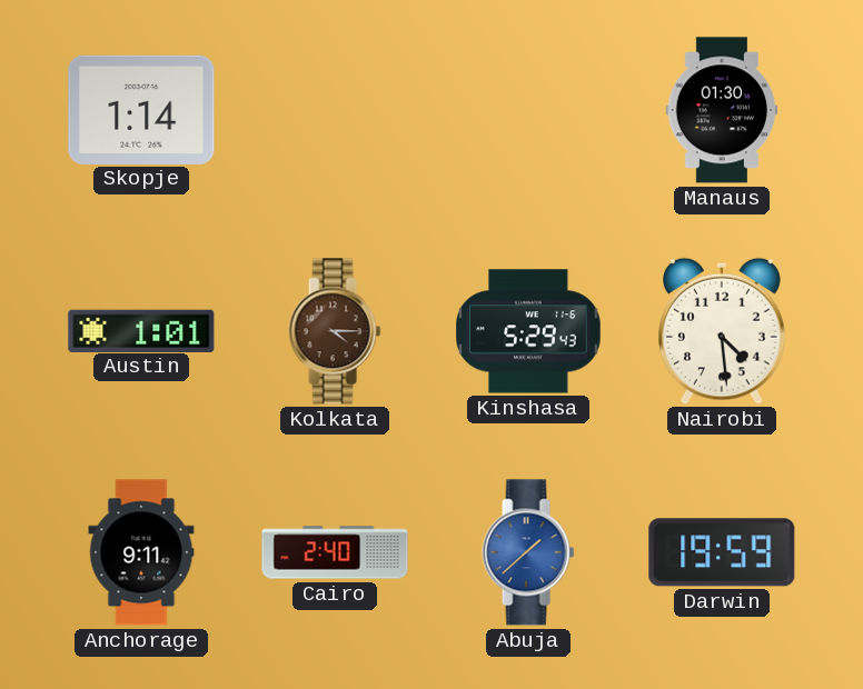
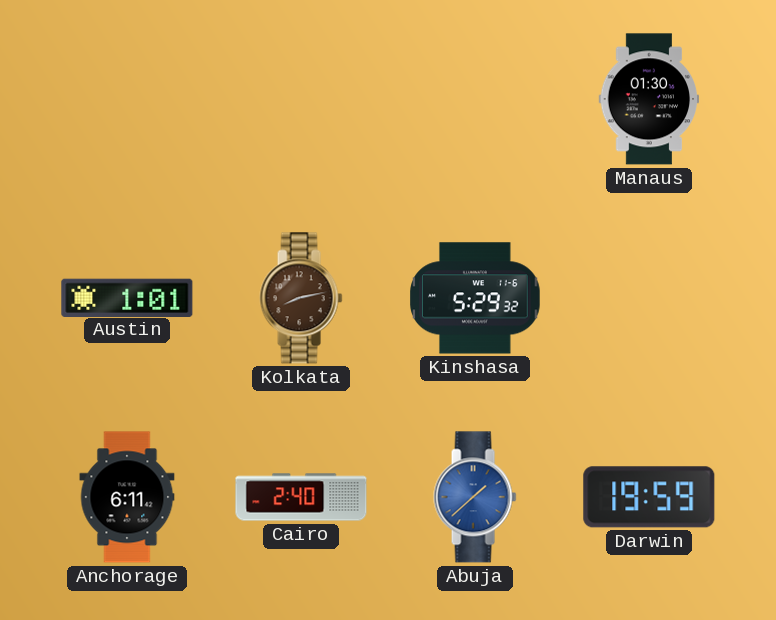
Skopje: 1:14 -> none
Kolkata: 4:15 -> 8:13
Kinshasa: 5:29:43 -> 5:29:32
Nairobi: 4:29 -> none
Anchorage: 9:11 -> 6:11
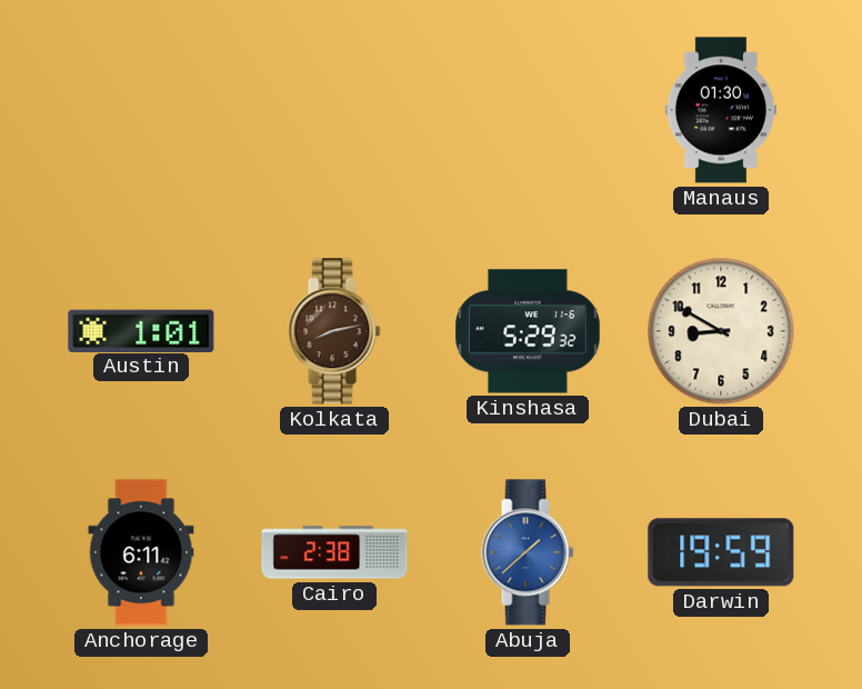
Dubai: none -> 8:50
Cairo: 2:40 -> 2:38
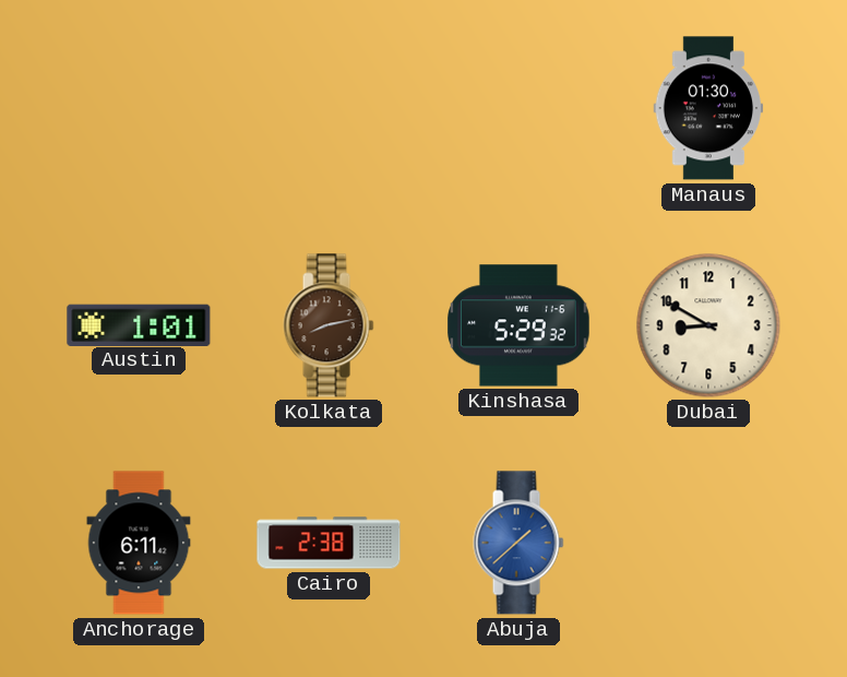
Darwin: 19:59 -> none
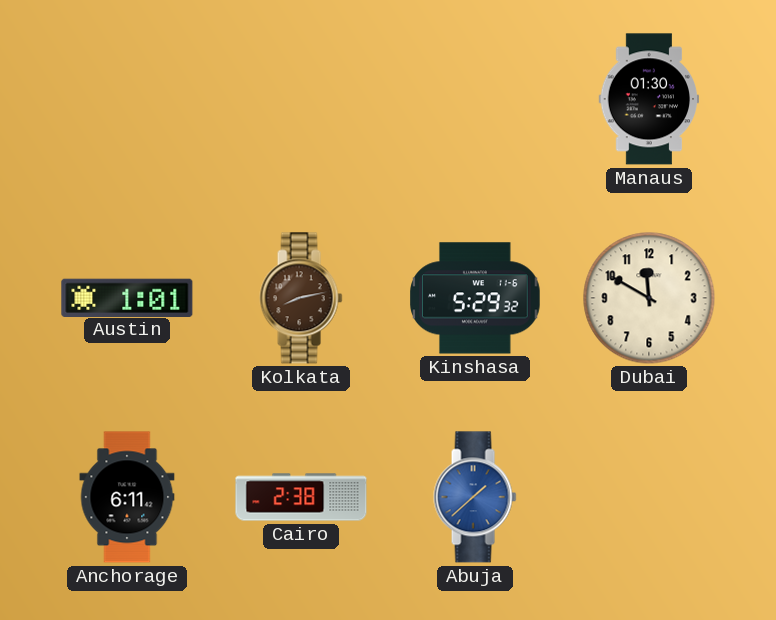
Dubai: 8:50 -> 11:50
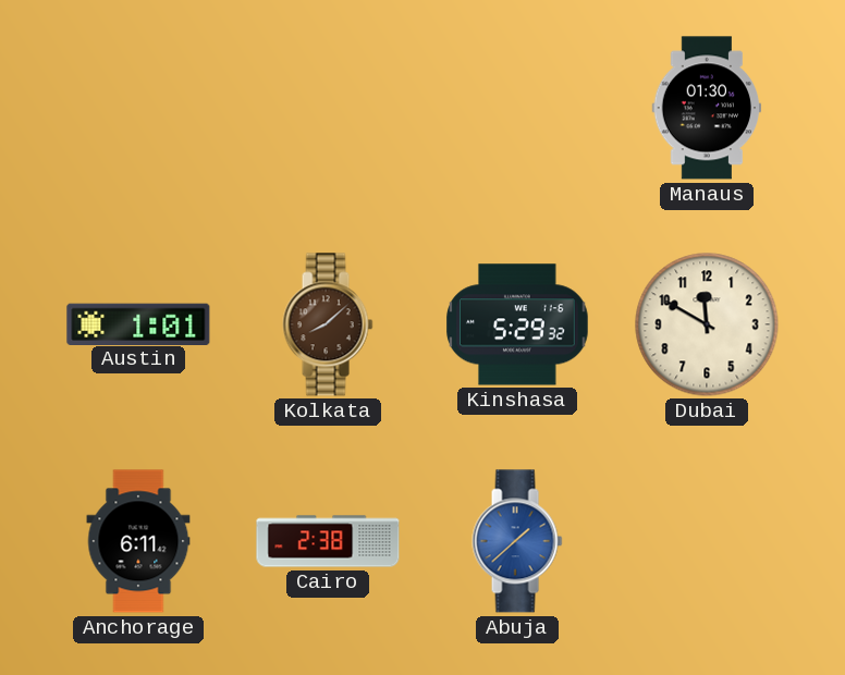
Kolkata: 8:13 -> 8:08
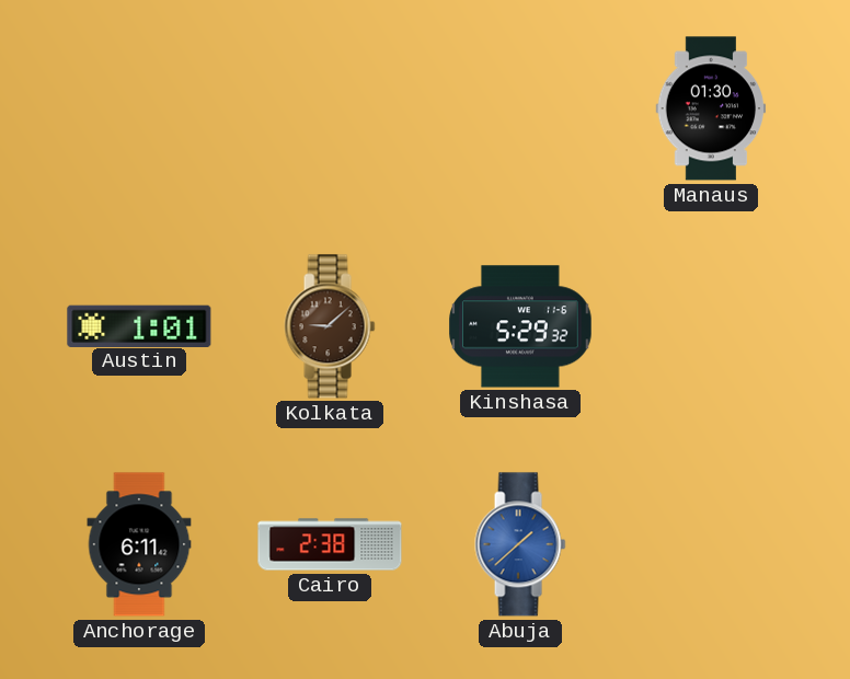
Kolkata: 8:08 -> 9:08
Dubai: 11:50 -> none
